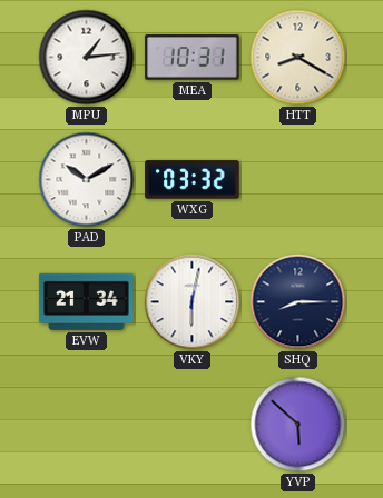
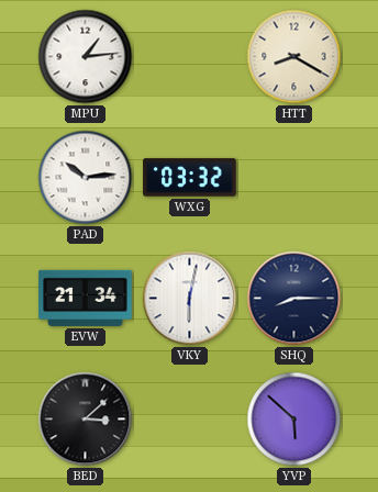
MEA: 10:31 -> none
PAD: 10:10 -> 10:14
BED: none -> 3:08
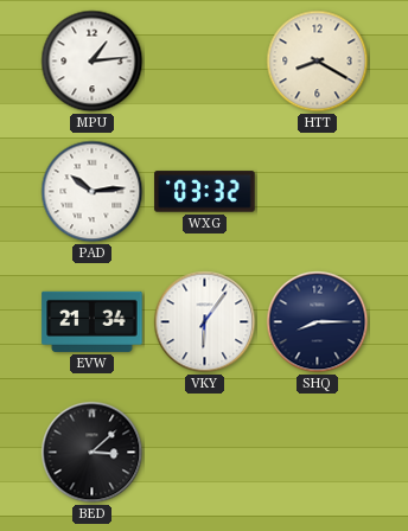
VKY: 6:02 -> 6:06
YVP: 5:52 -> none
